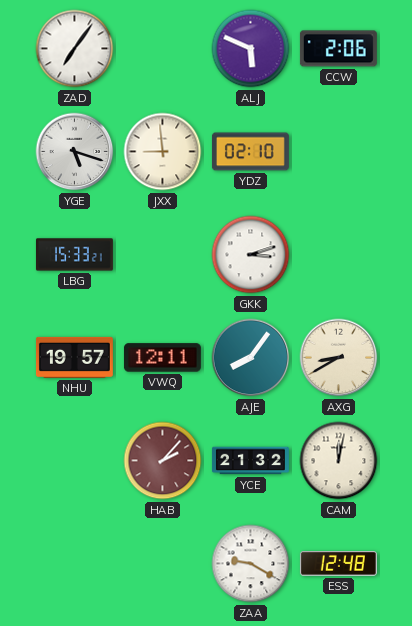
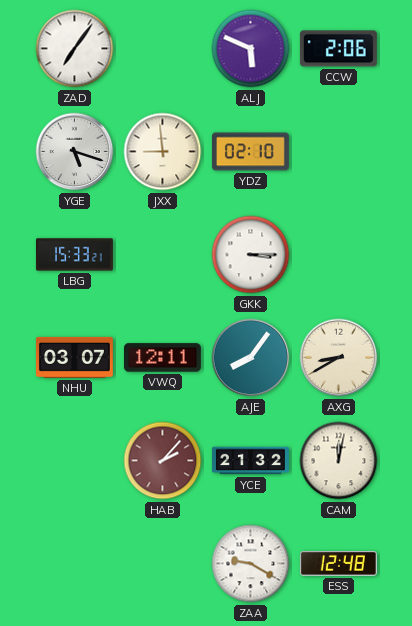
GKK: 3:12 -> 3:15
NHU: 19:57 -> 03:07
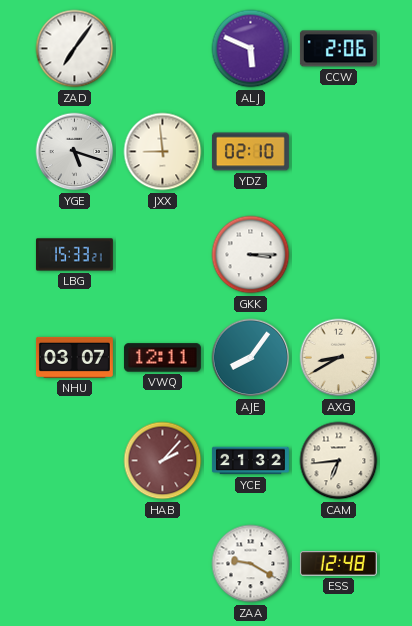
CAM: 12:02 -> 6:44
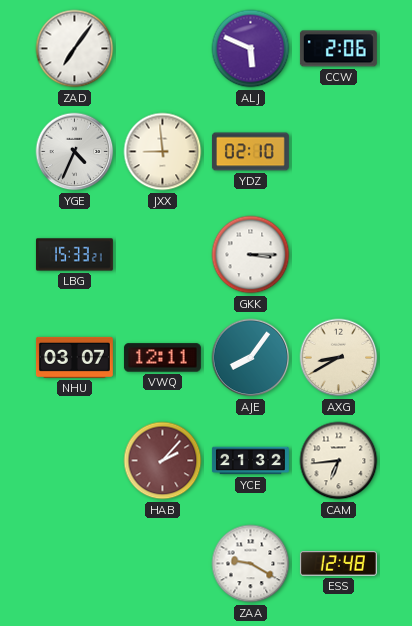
YGE: 5:18 -> 4:34
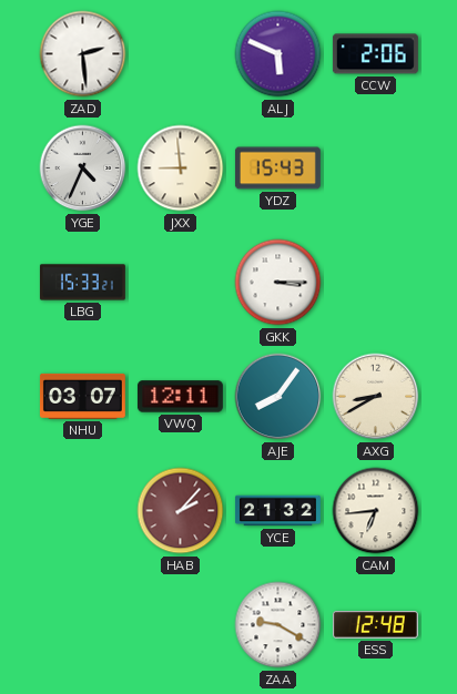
ZAD: 7:06 -> 2:29
YDZ: 02:10 -> 15:43
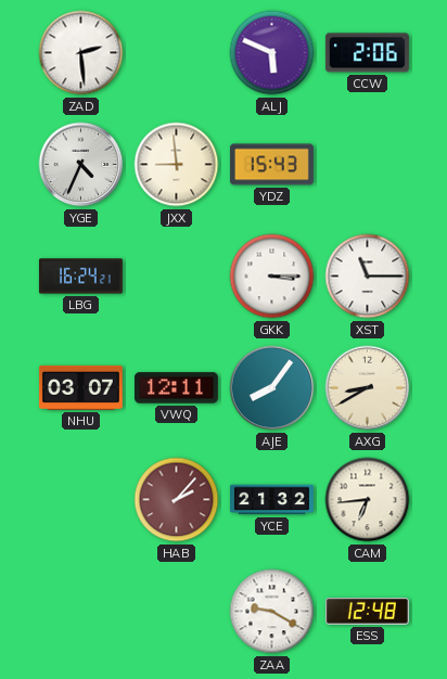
LBG: 15:33 -> 16:24
XST: none -> 11:15
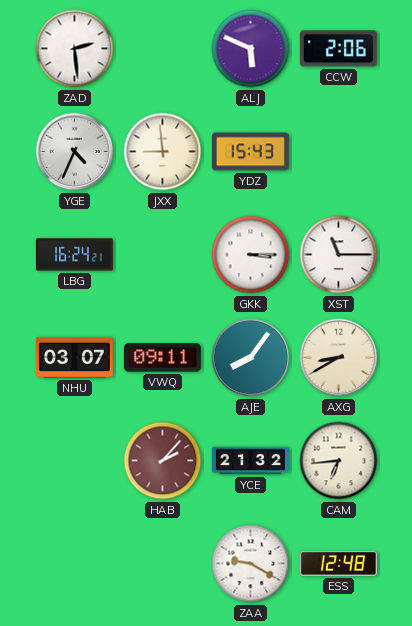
VWQ: 12:11 -> 09:11
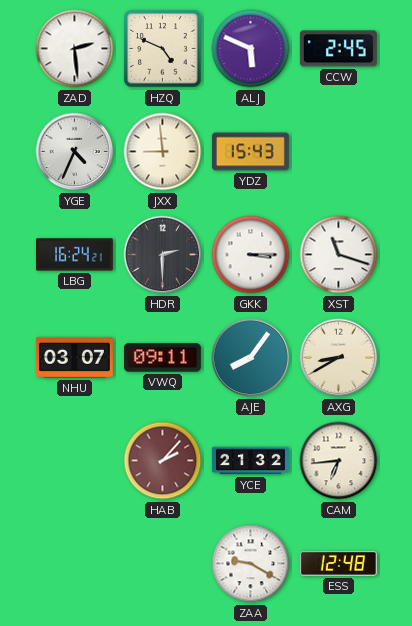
HZQ: none -> 4:49
CCW: 2:06 -> 2:45
HDR: none -> 2:30
XST: 11:15 -> 11:18
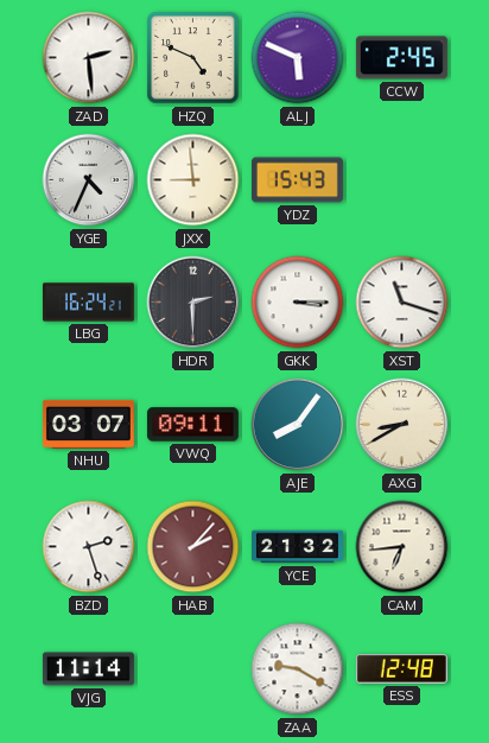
BZD: none -> 2:27
VJG: none -> 11:14
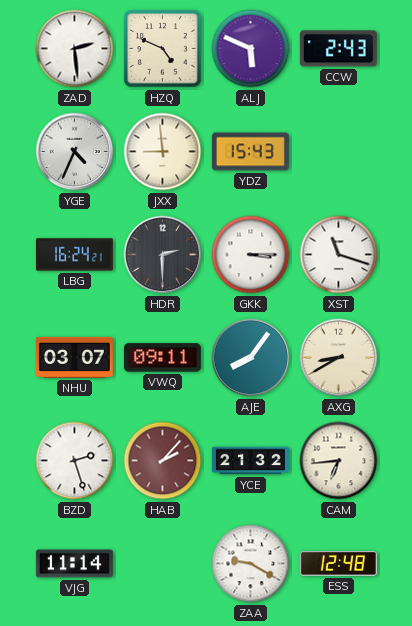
CCW: 2:45 -> 2:43
